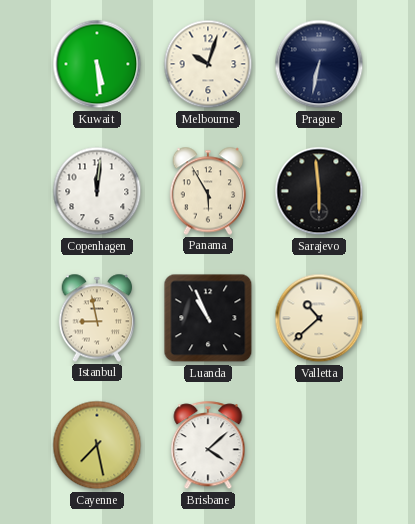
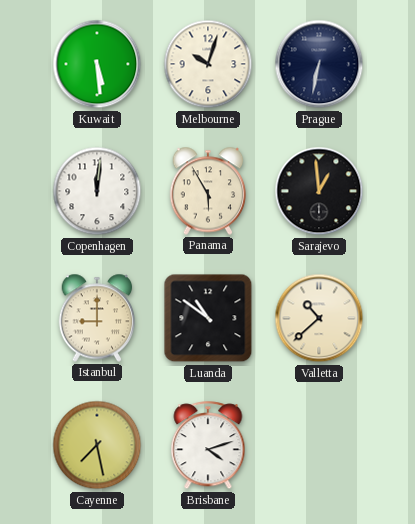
Sarajevo: 5:59 -> 12:59
Istanbul: 8:58 -> 9:00
Luanda: 10:56 -> 10:51
Brisbane: 4:08 -> 4:12
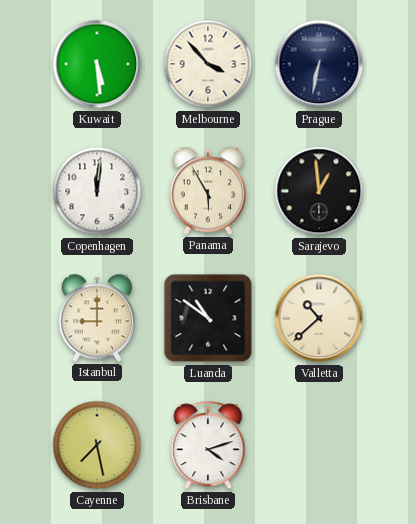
Melbourne: 10:03 -> 3:53
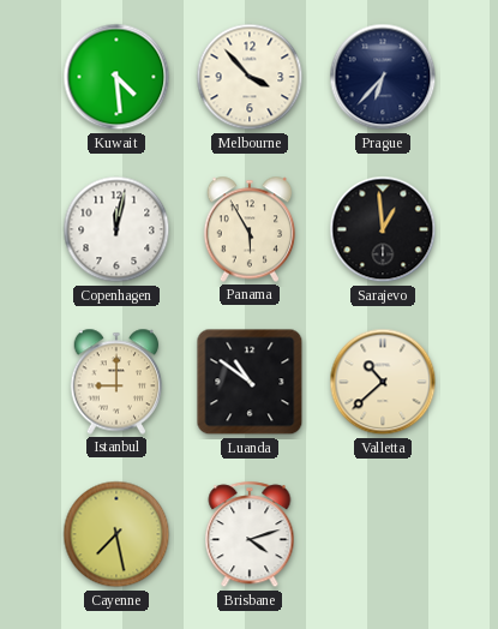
Kuwait: 5:29 -> 4:29
Prague: 6:32 -> 6:37
Copenhagen: 12:01 -> 12:02
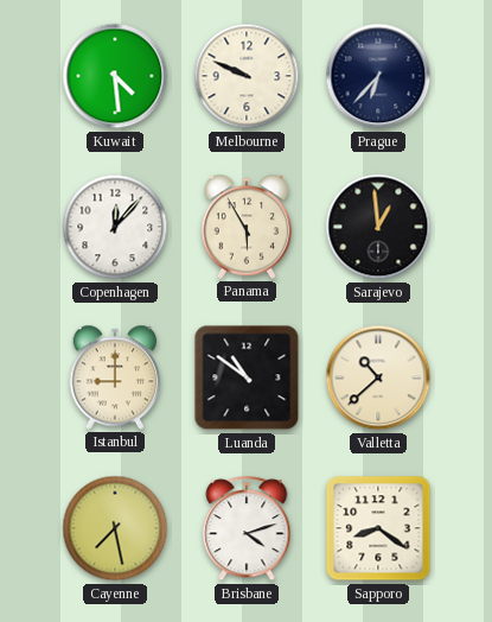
Melbourne: 3:53 -> 9:49
Copenhagen: 12:02 -> 12:07
Sapporo: none -> 8:21
